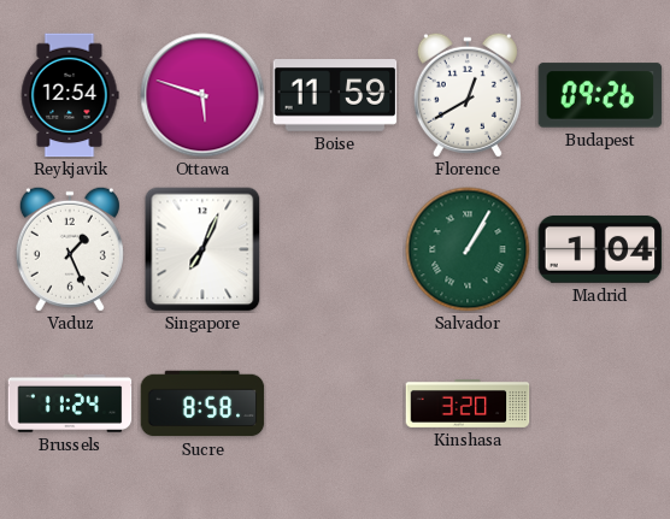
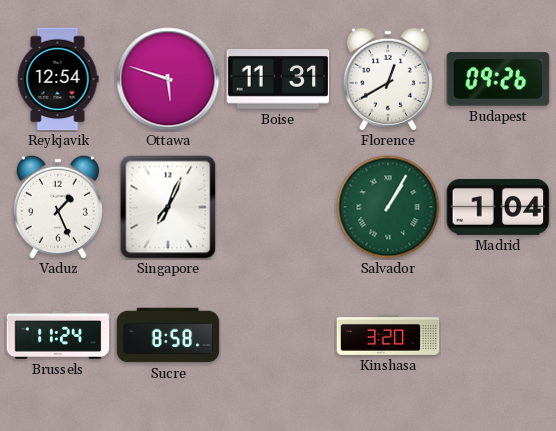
Boise: 11:59 -> 11:31
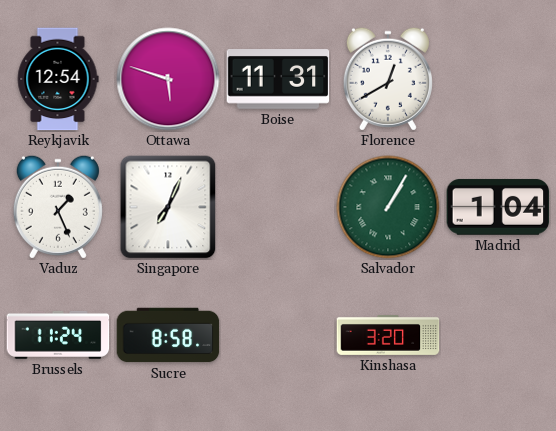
Budapest: 09:26 -> none
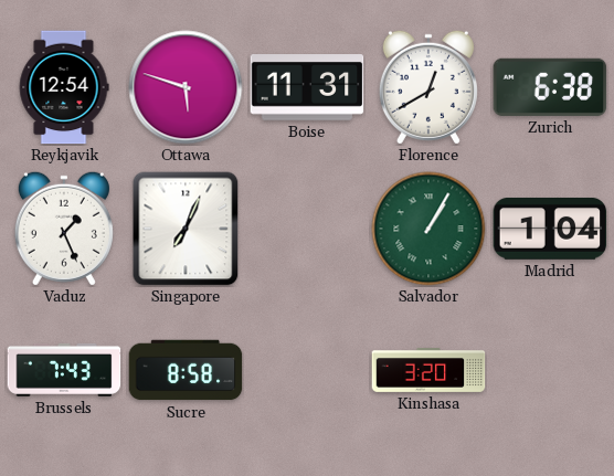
Zurich: none -> 6:38
Brussels: 11:24 -> 7:43
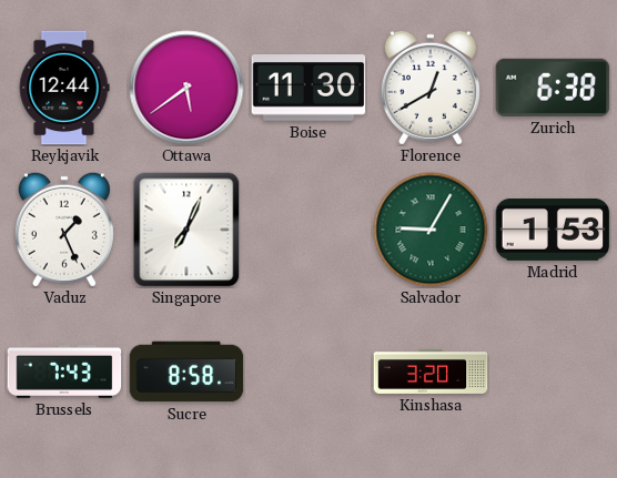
Reykjavik: 12:54 -> 12:44
Ottawa: 5:48 -> 5:39
Boise: 11:31 -> 11:30
Salvador: 1:05 -> 9:05
Madrid: 1:04 -> 1:53
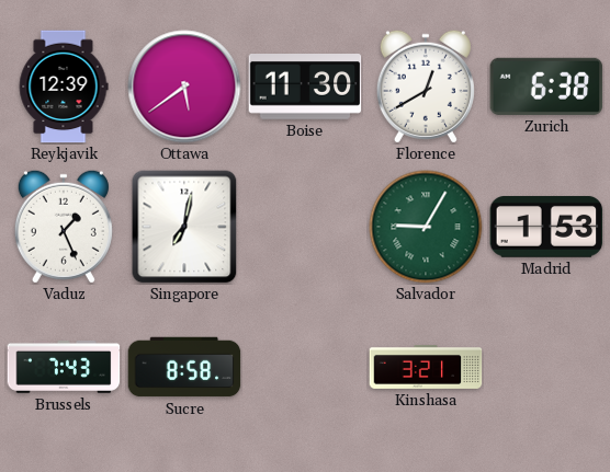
Reykjavik: 12:44 -> 12:39
Singapore: 7:04 -> 7:02
Kinshasa: 3:20 -> 3:21
